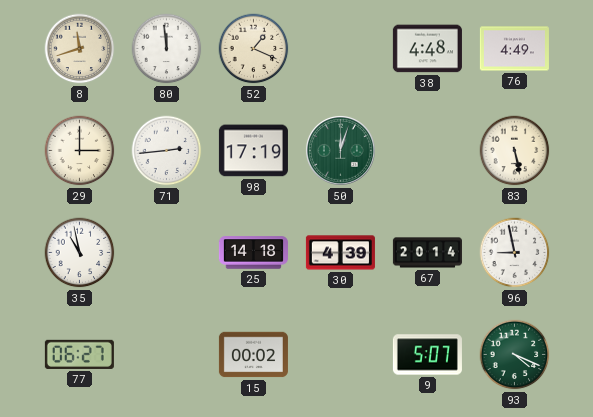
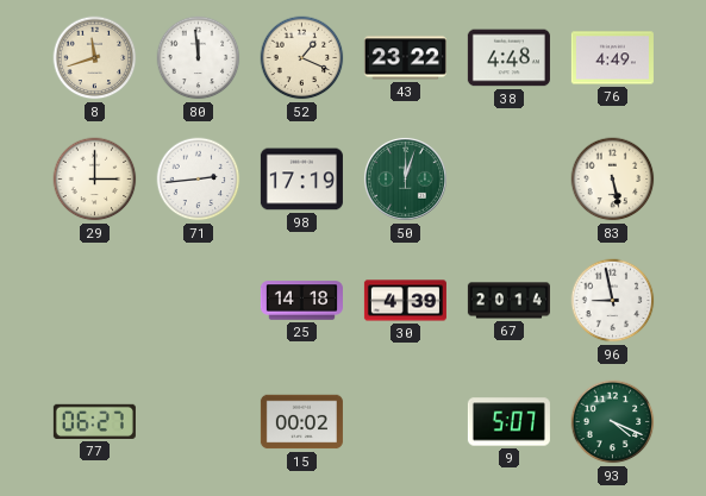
43: none -> 23:22
35: 10:58 -> none
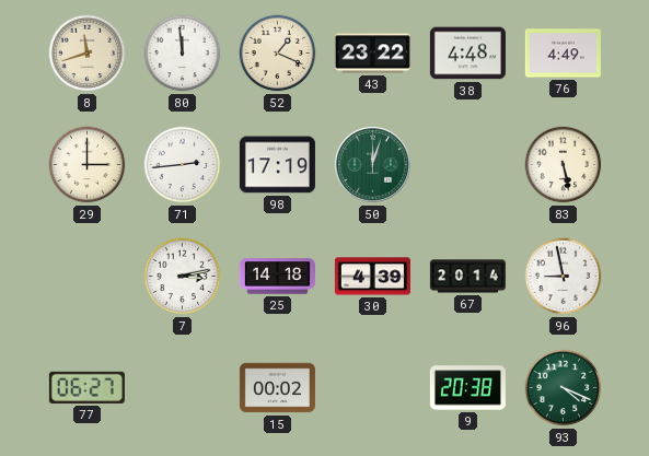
7: none -> 3:13
9: 5:07 -> 20:38
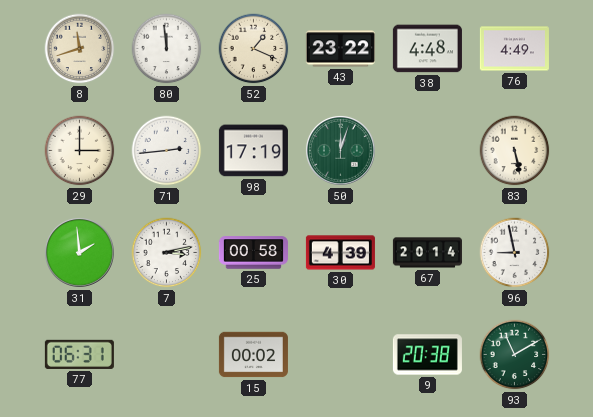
31: none -> 1:59
25: 14:18 -> 00:58
77: 06:27 -> 06:31
93: 4:19 -> 11:10
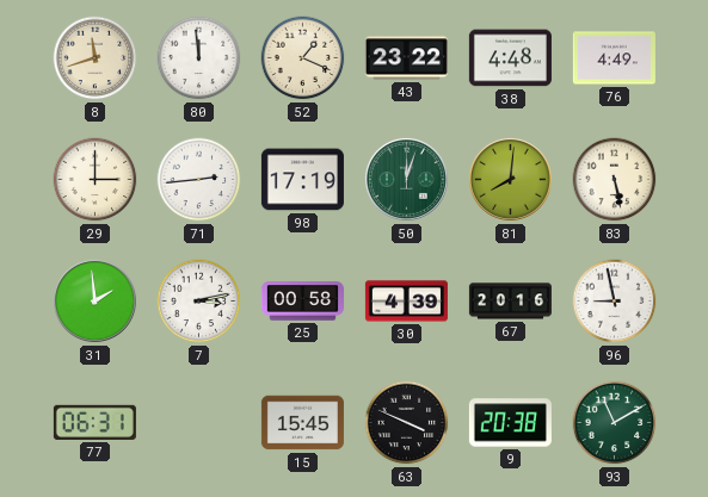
81: none -> 8:01
67: 20:14 -> 20:16
15: 00:02 -> 15:45
63: none -> 3:49
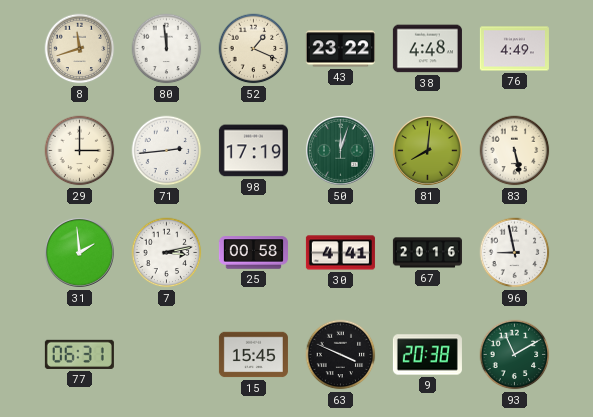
30: 4:39 -> 4:41
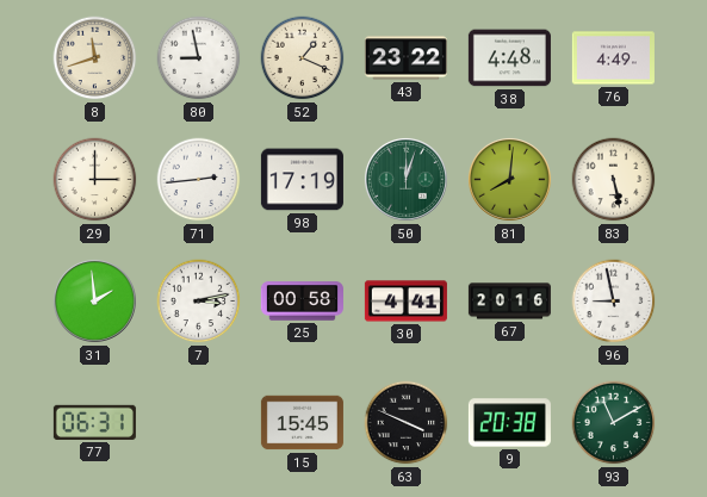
80: 11:59 -> 8:58
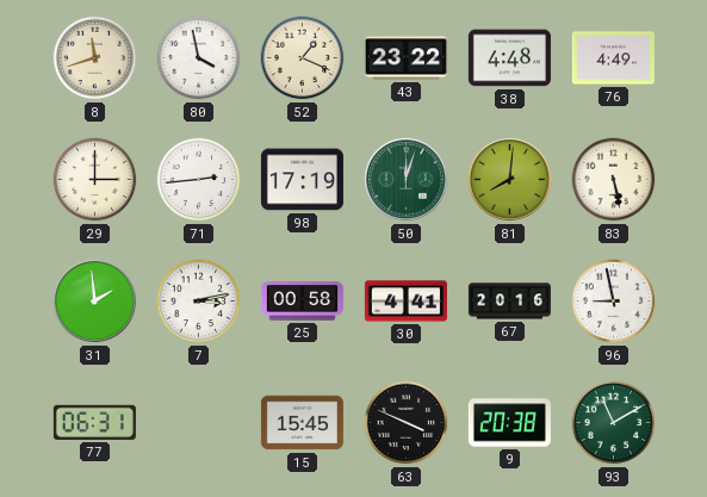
80: 8:58 -> 3:58
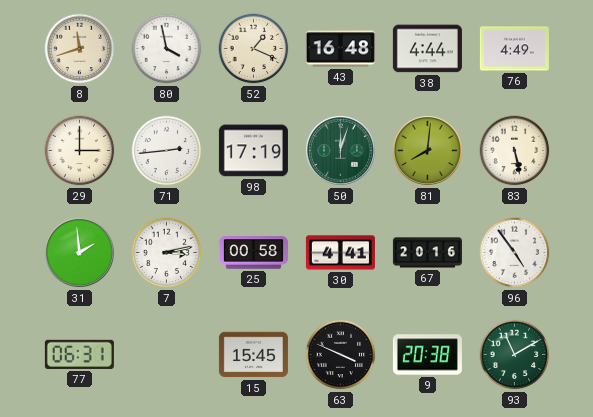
43: 23:22 -> 16:48
38: 4:48 -> 4:44
96: 8:58 -> 4:54
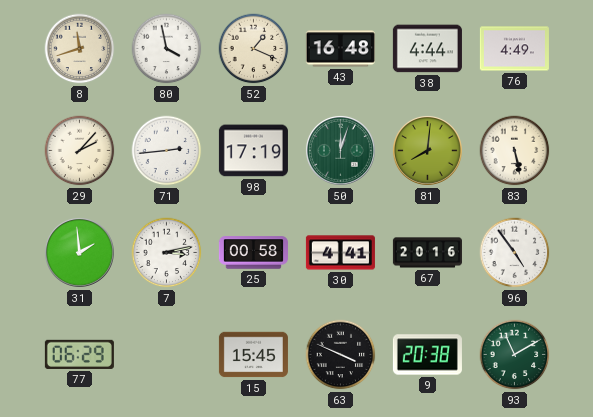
29: 3:00 -> 2:07
77: 06:31 -> 06:29
